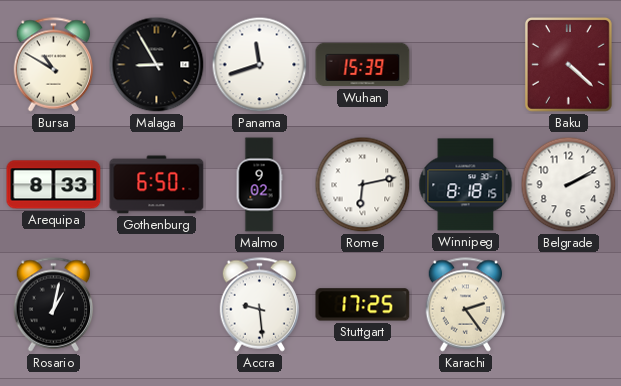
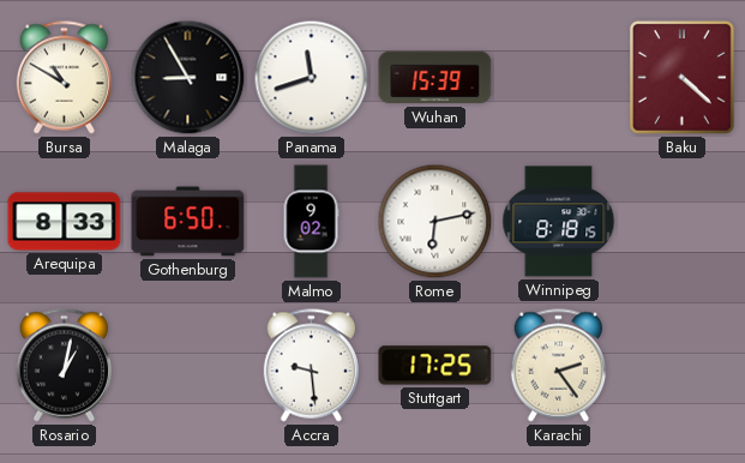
Belgrade: 2:10 -> none
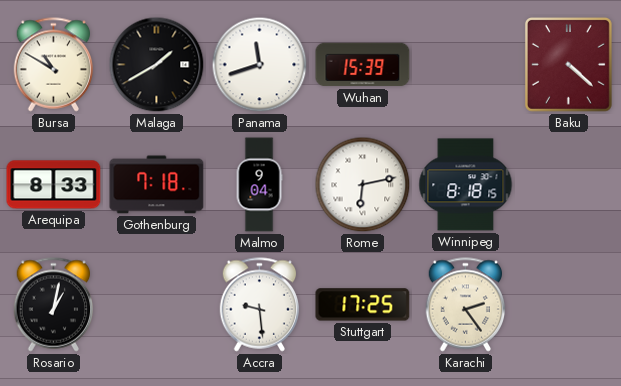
Malaga: 8:55 -> 1:40
Gothenburg: 6:50 -> 7:18
Malmo: 9:02 -> 9:04
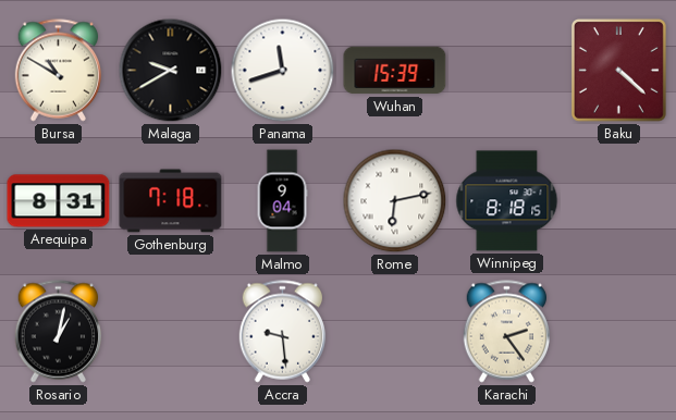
Malaga: 1:40 -> 9:40
Arequipa: 8:33 -> 8:31
Stuttgart: 17:25 -> none
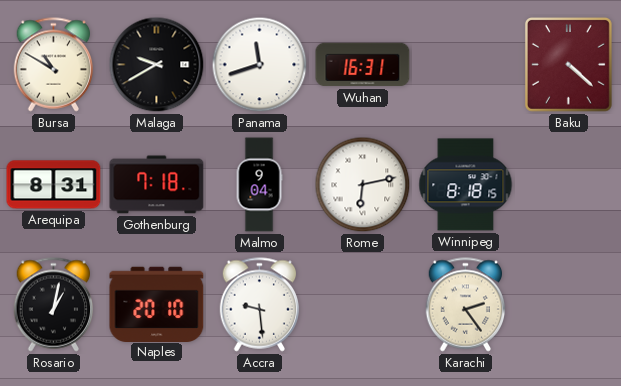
Wuhan: 15:39 -> 16:31
Naples: none -> 20:10
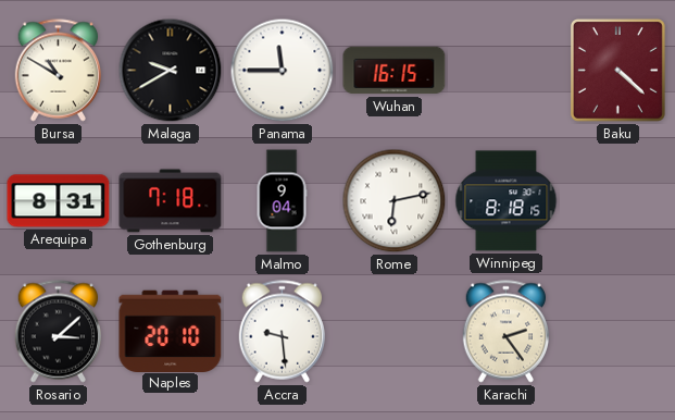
Panama: 11:42 -> 11:45
Wuhan: 16:31 -> 16:15
Rosario: 1:02 -> 3:08
